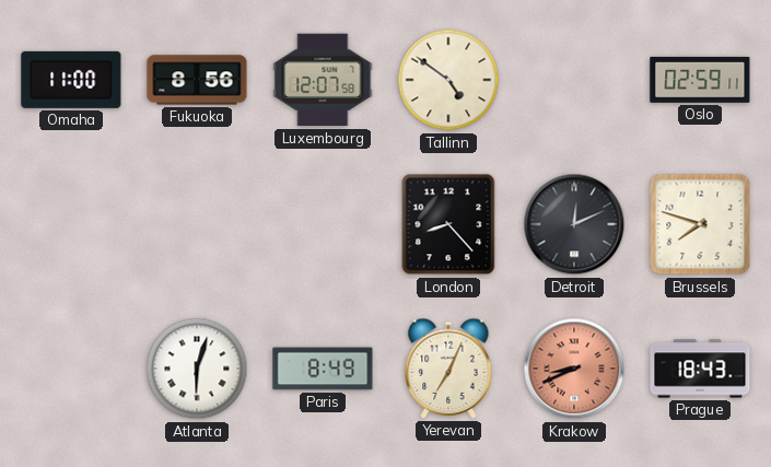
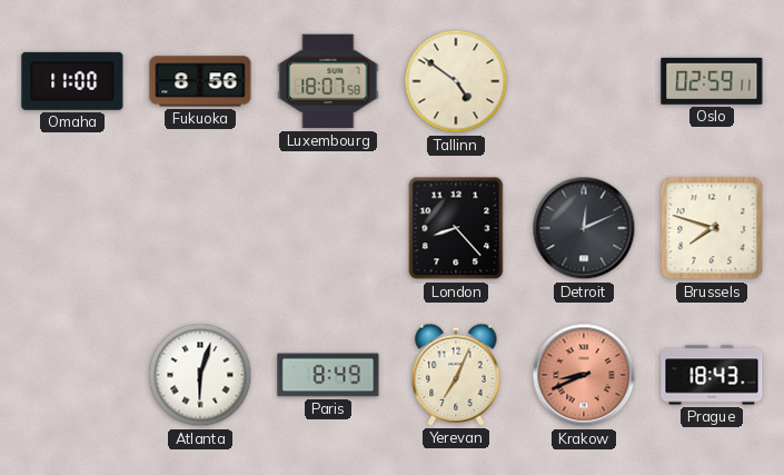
Luxembourg: 12:07 -> 18:07
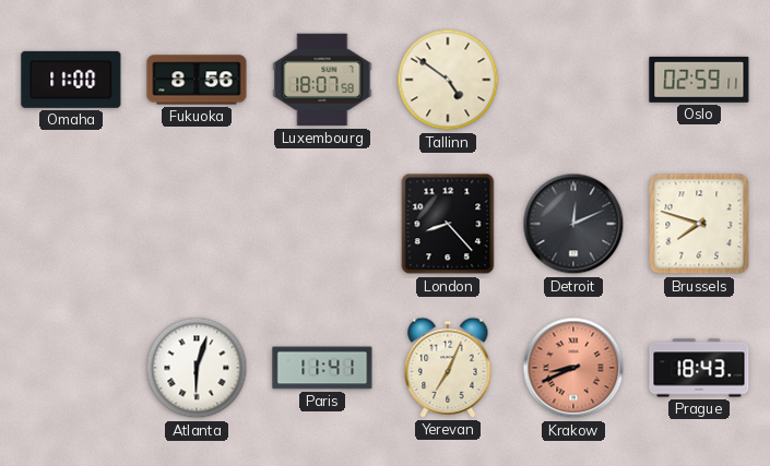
Paris: 8:49 -> 11:41
